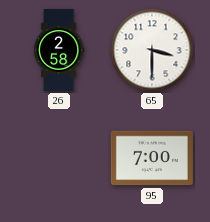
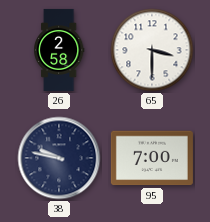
38: none -> 9:47
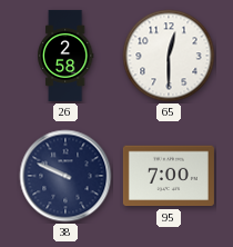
65: 3:30 -> 12:30
38: 9:47 -> 9:49
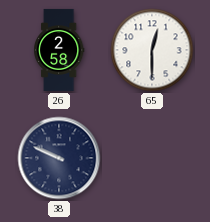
95: 7:00 -> none
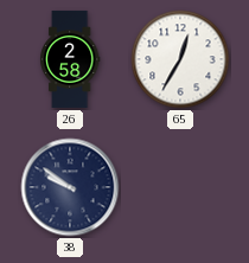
65: 12:30 -> 12:35
38: 9:49 -> 9:51
